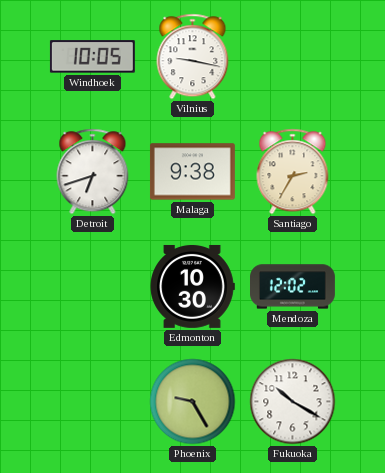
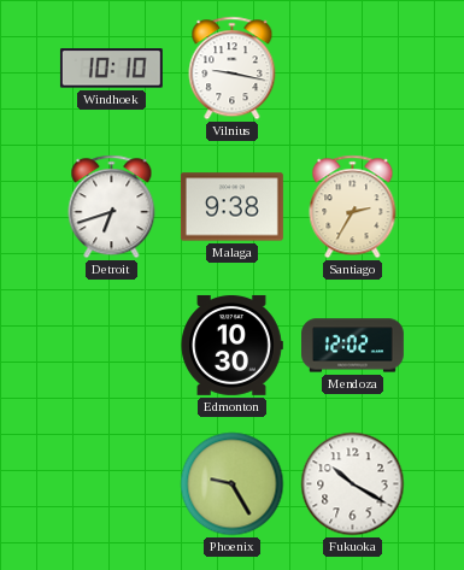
Windhoek: 10:05 -> 10:10
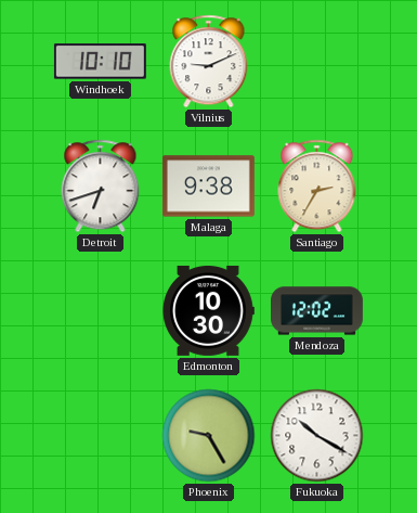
Vilnius: 9:17 -> 9:11
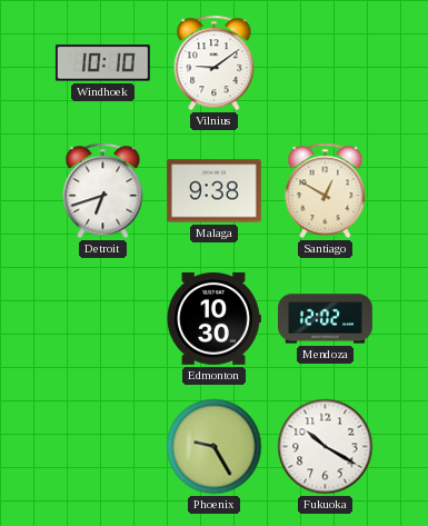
Vilnius: 9:11 -> 9:09
Santiago: 2:35 -> 12:50
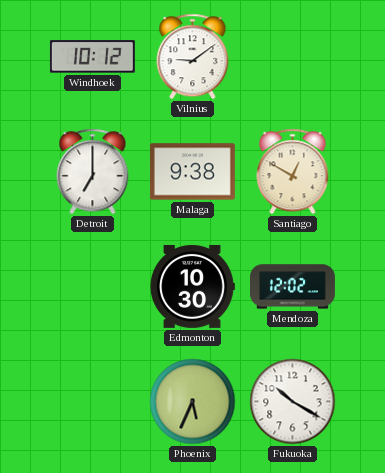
Windhoek: 10:10 -> 10:12
Detroit: 6:42 -> 7:00
Phoenix: 9:25 -> 5:34
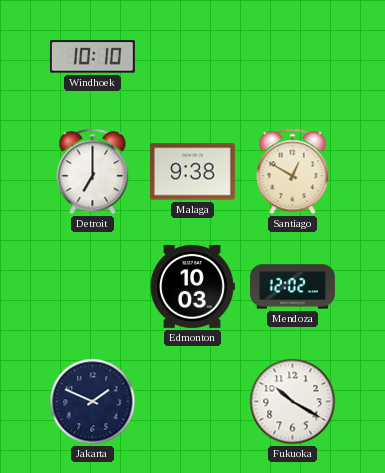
Windhoek: 10:12 -> 10:10
Vilnius: 9:09 -> none
Edmonton: 10:30 -> 10:03
Jakarta: none -> 1:49
Phoenix: 5:34 -> none
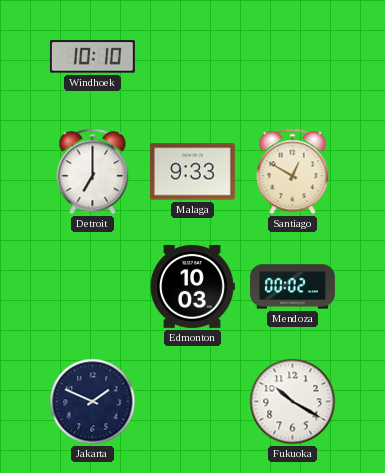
Malaga: 9:38 -> 9:33
Mendoza: 12:02 -> 00:02
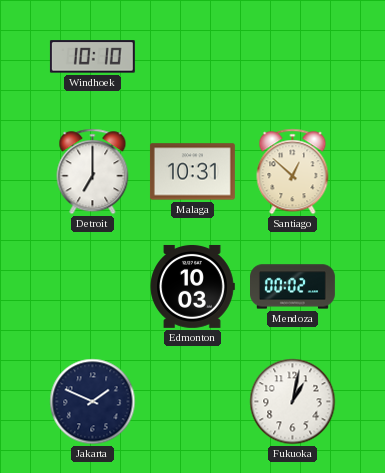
Malaga: 9:33 -> 10:31
Santiago: 12:50 -> 12:52
Fukuoka: 10:20 -> 1:02
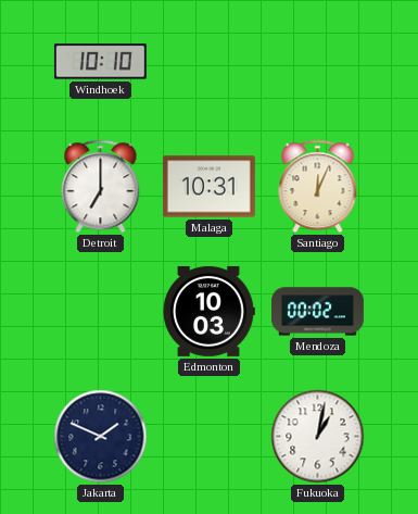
Santiago: 12:52 -> 12:04
